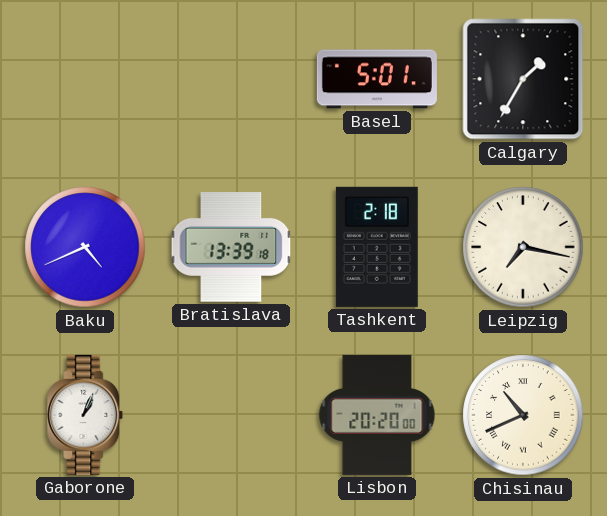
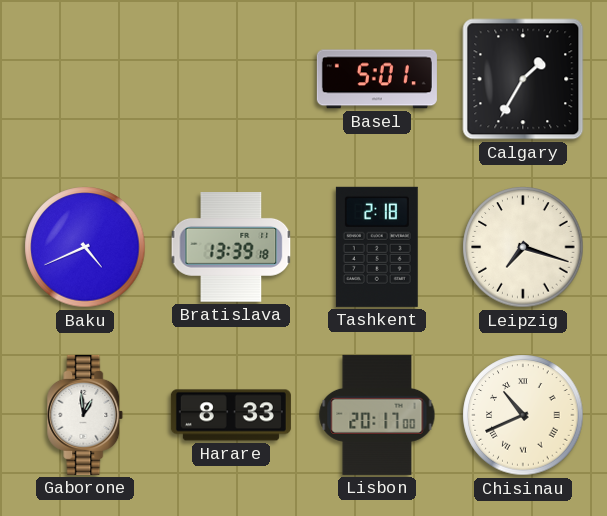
Leipzig: 7:17 -> 7:18
Gaborone: 1:04 -> 12:59
Harare: none -> 8:33
Lisbon: 20:20 -> 20:17
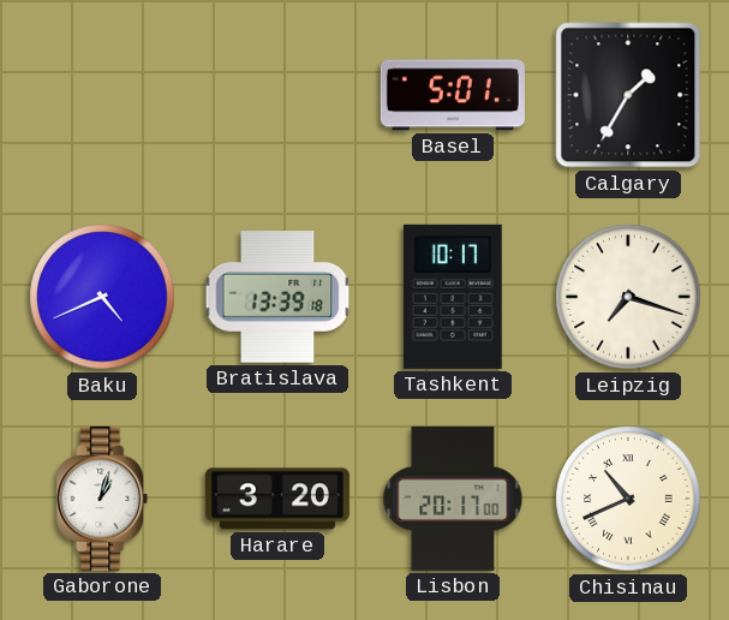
Tashkent: 2:18 -> 10:17
Gaborone: 12:59 -> 1:03
Harare: 8:33 -> 3:20
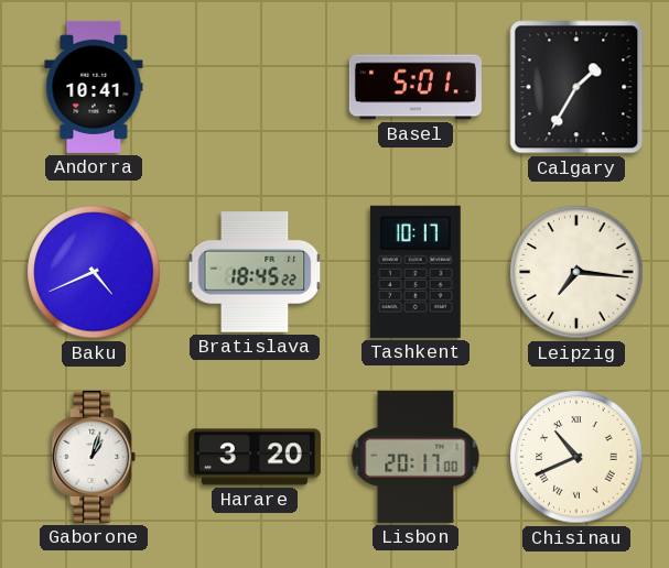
Andorra: none -> 10:41
Bratislava: 13:39 -> 18:45
Leipzig: 7:18 -> 7:16
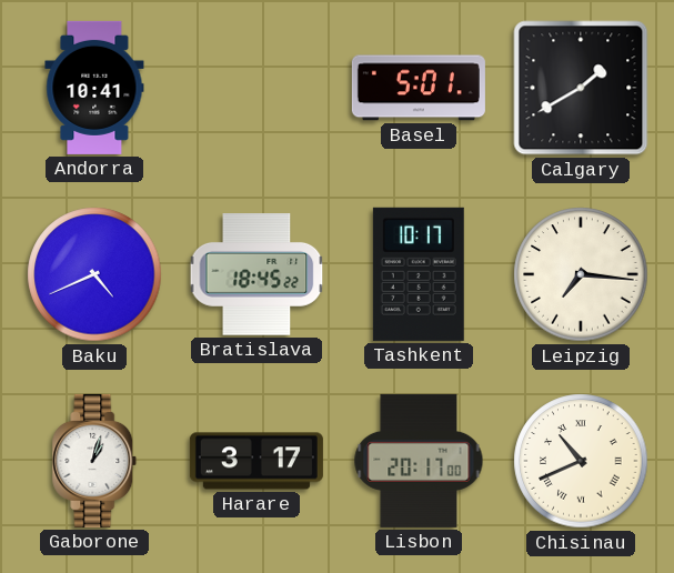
Calgary: 1:35 -> 1:40
Harare: 3:20 -> 3:17
